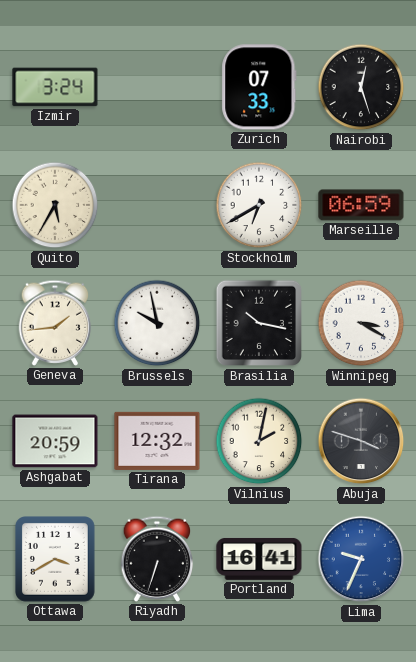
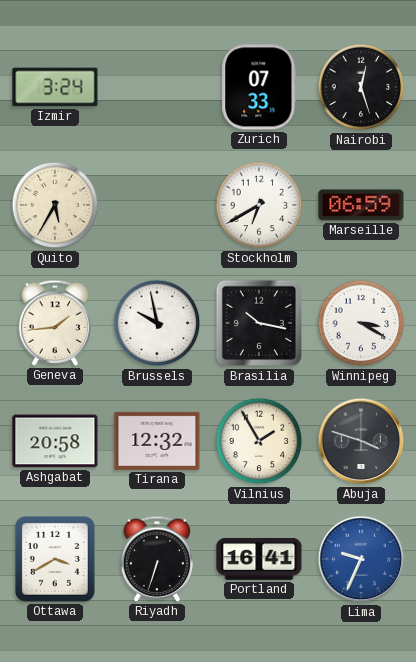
Ashgabat: 20:59 -> 20:58
Vilnius: 2:02 -> 1:55
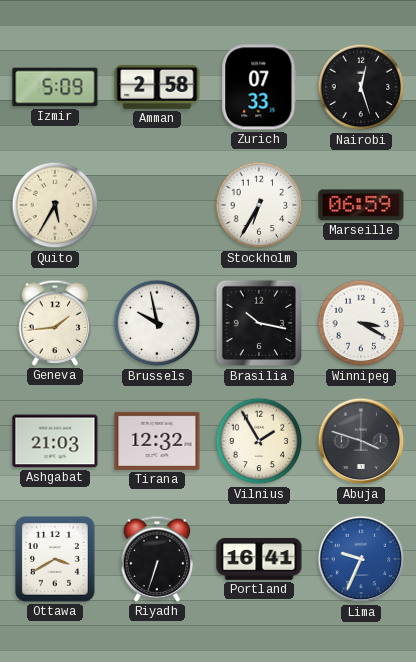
Izmir: 3:24 -> 5:09
Amman: none -> 2:58
Stockholm: 6:40 -> 6:35
Ashgabat: 20:58 -> 21:03
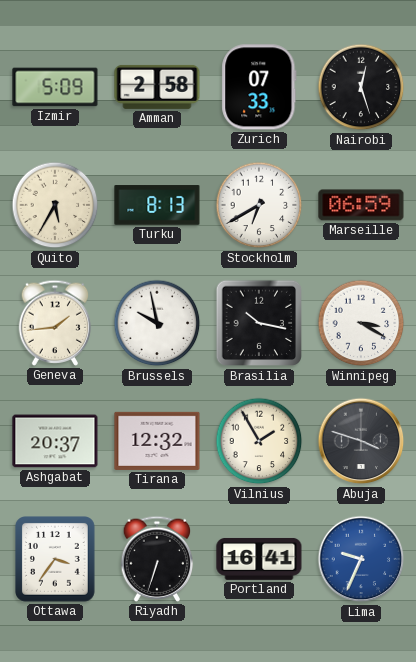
Turku: none -> 8:13
Stockholm: 6:35 -> 6:40
Ashgabat: 21:03 -> 20:37
Ottawa: 3:40 -> 3:36
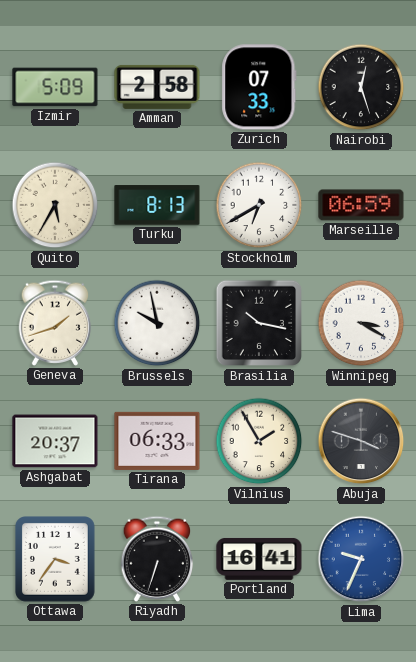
Geneva: 1:44 -> 1:42
Tirana: 12:32 -> 06:33
